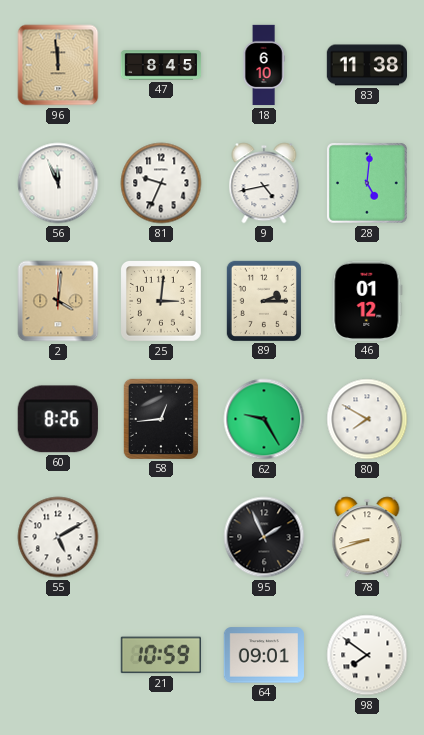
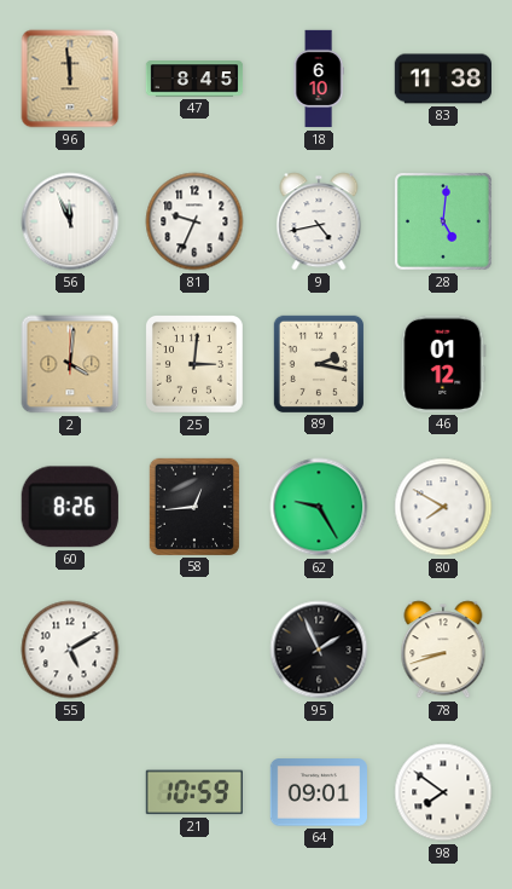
89: 2:15 -> 2:17
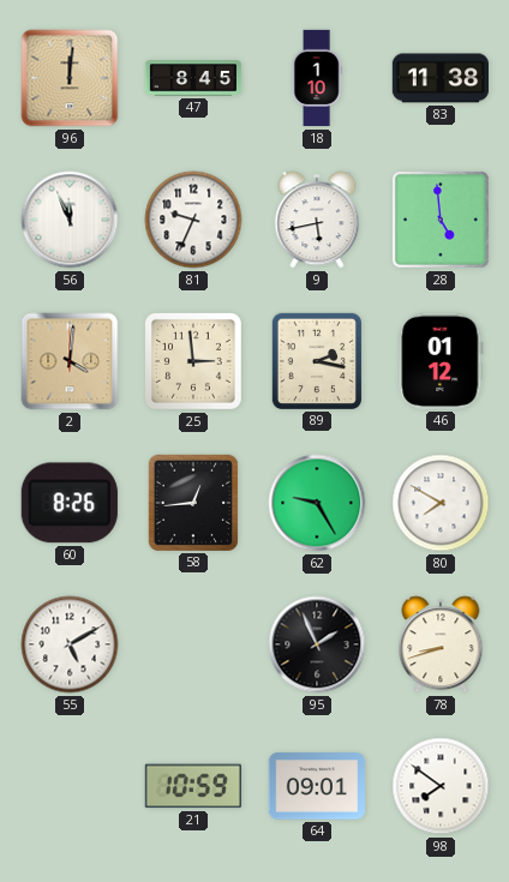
96: 11:59 -> 12:01
18: 6:10 -> 1:10
9: 4:43 -> 5:43
28: 5:01 -> 4:59
25: 3:01 -> 2:59
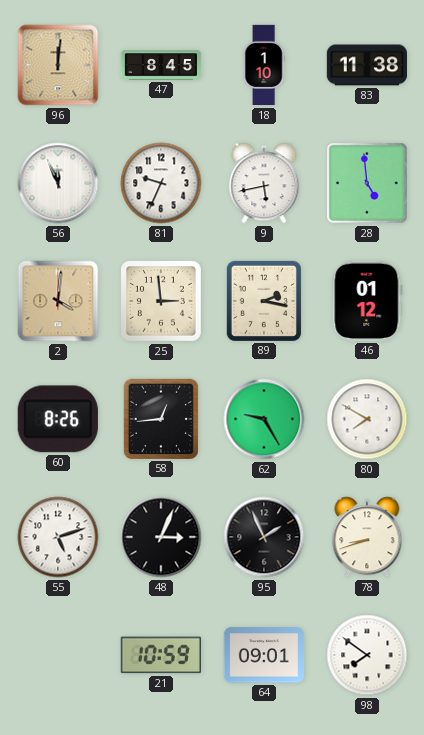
55: 5:10 -> 5:12
48: none -> 3:04
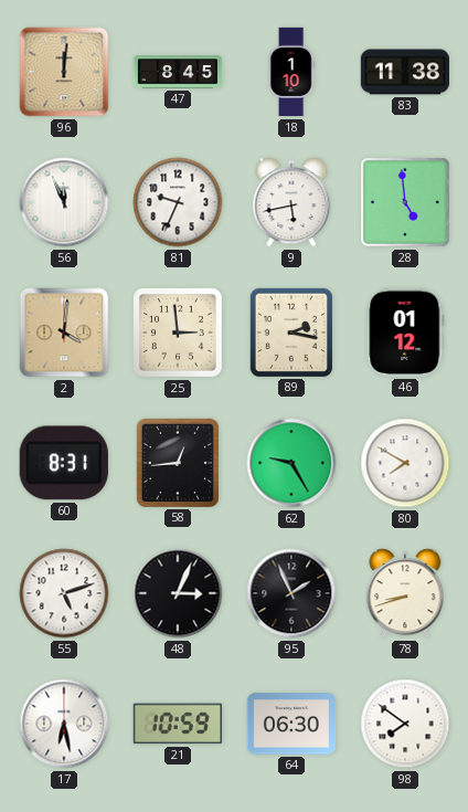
60: 8:26 -> 8:31
17: none -> 6:28
64: 09:01 -> 06:30
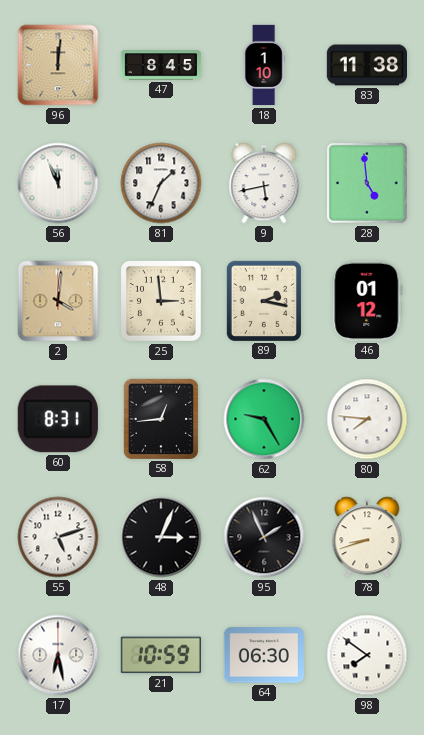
81: 9:34 -> 1:34
80: 7:50 -> 7:46
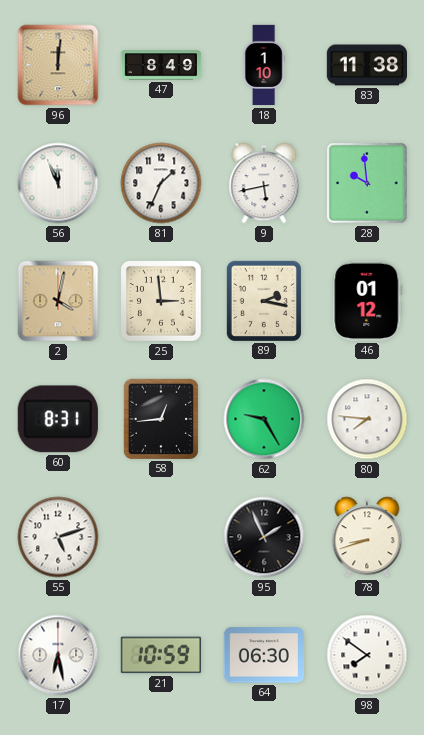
47: 8:45 -> 8:49
28: 4:59 -> 9:59
2: 4:01 -> 4:02
48: 3:04 -> none
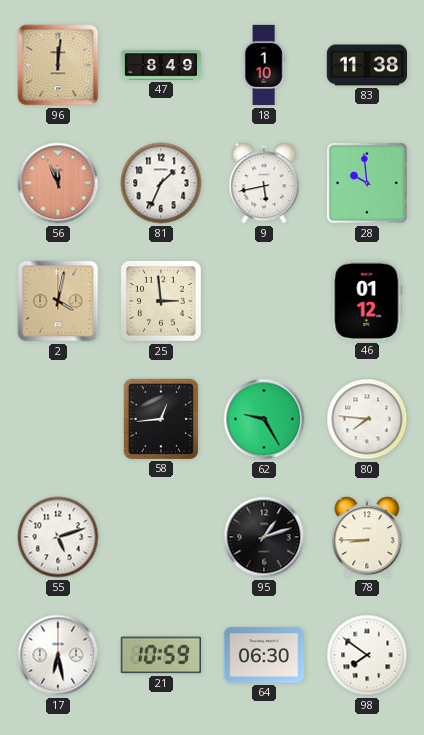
56 dial: white -> salmon
89: 2:17 -> none
60: 8:31 -> none
95: 1:56 -> 1:12
78: 8:42 -> 8:45
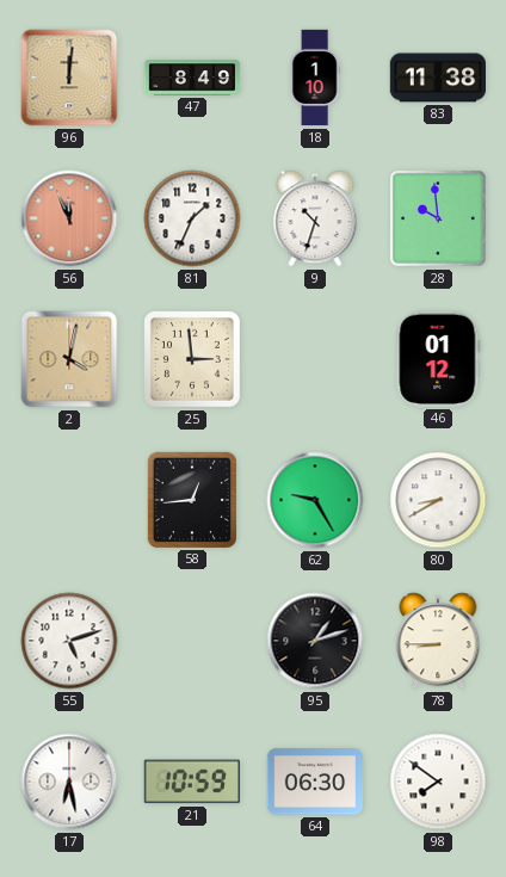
9: 5:43 -> 10:33
80: 7:46 -> 8:40
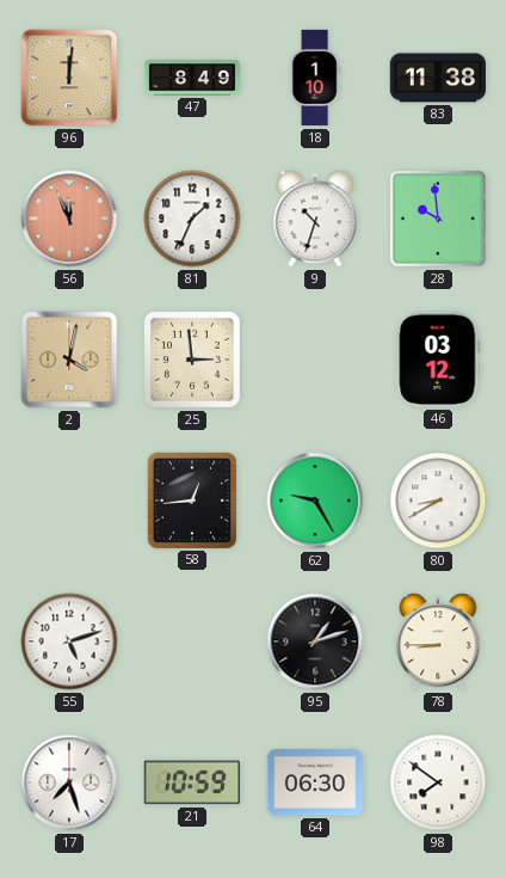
46: 01:12 -> 03:12
17: 6:28 -> 7:27
